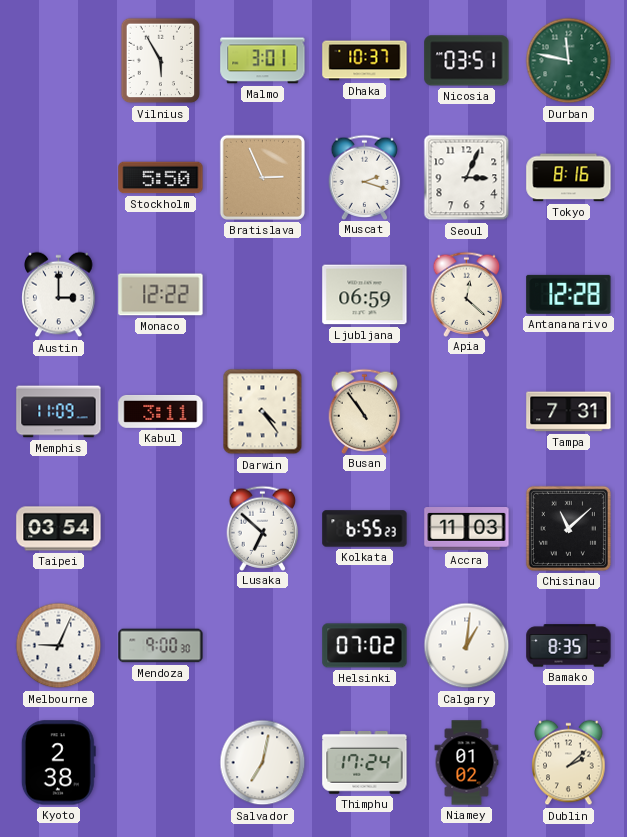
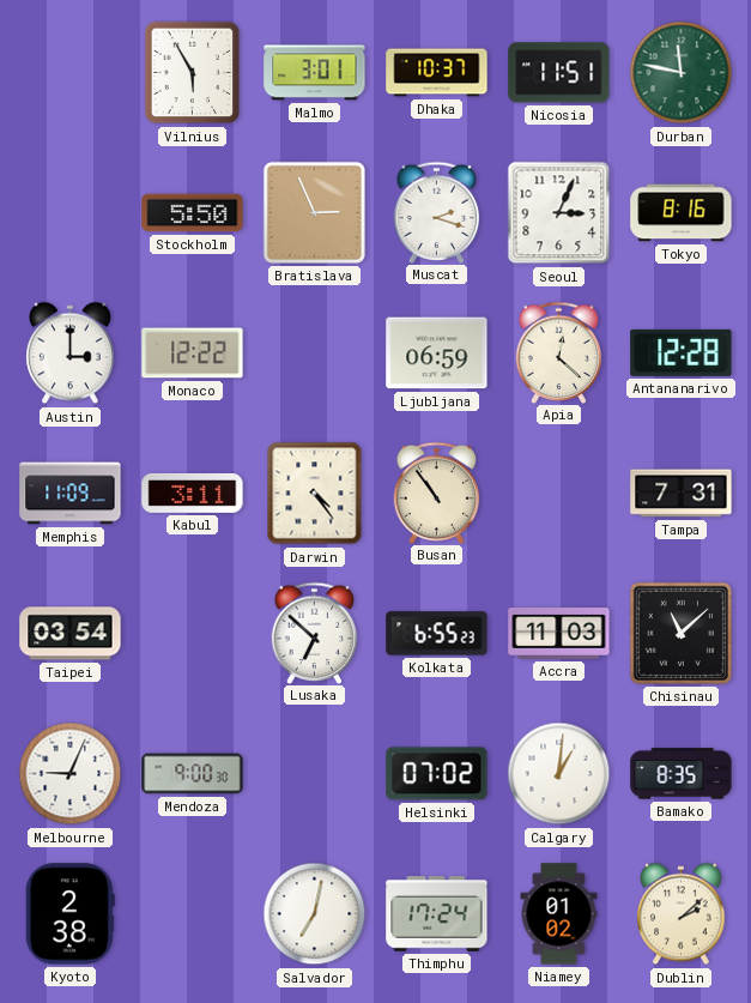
Nicosia: 03:51 -> 11:51
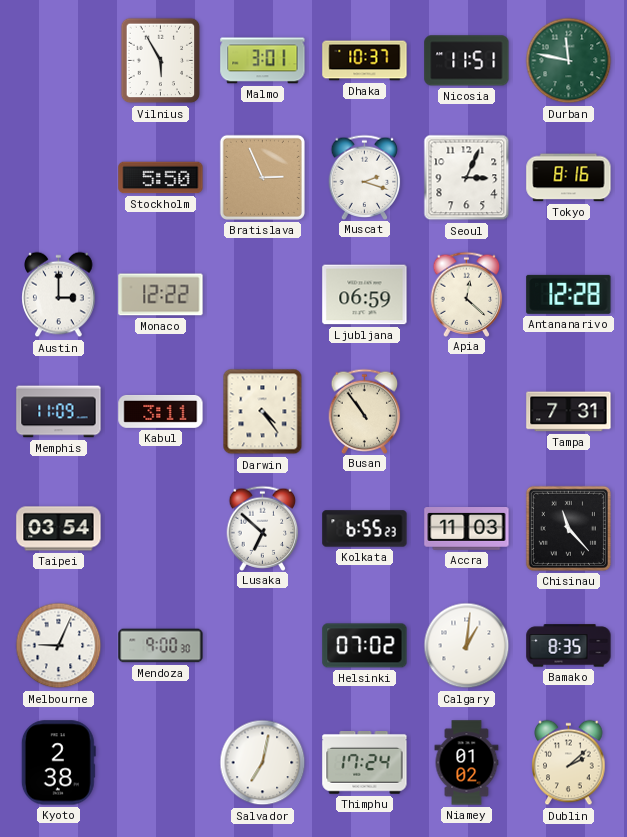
Chisinau: 11:08 -> 11:23
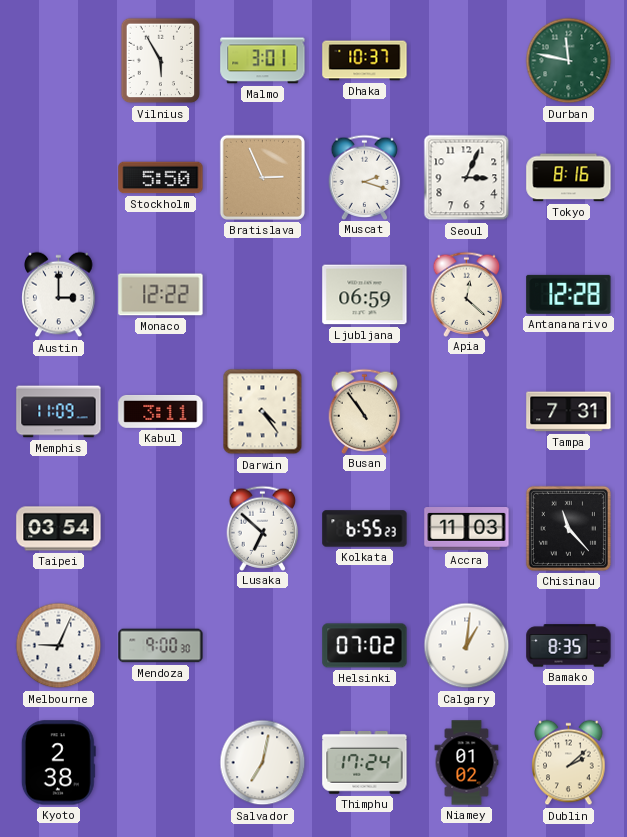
Nicosia: 11:51 -> none
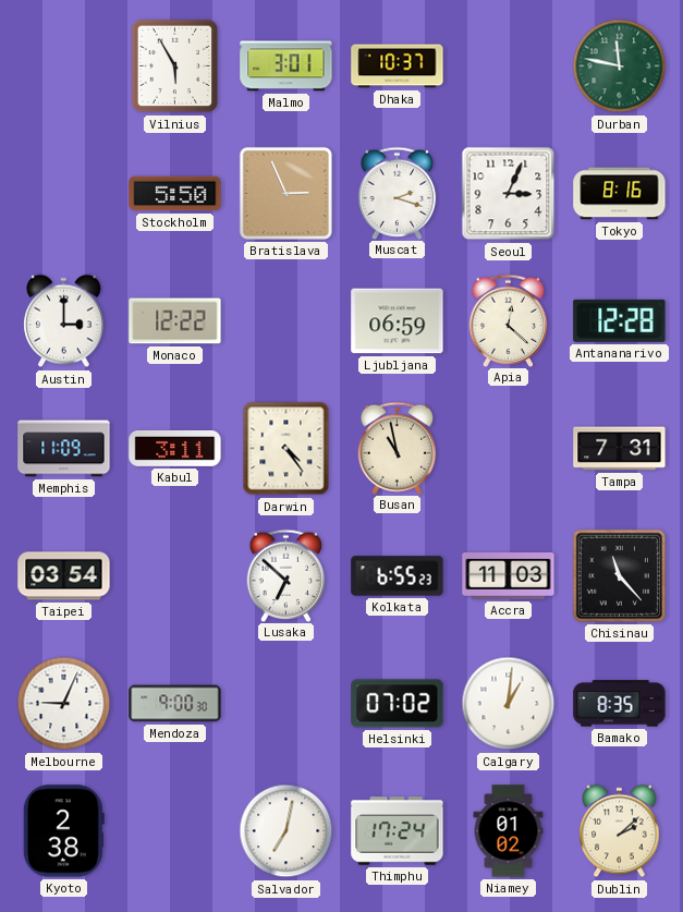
Busan: 10:54 -> 10:58
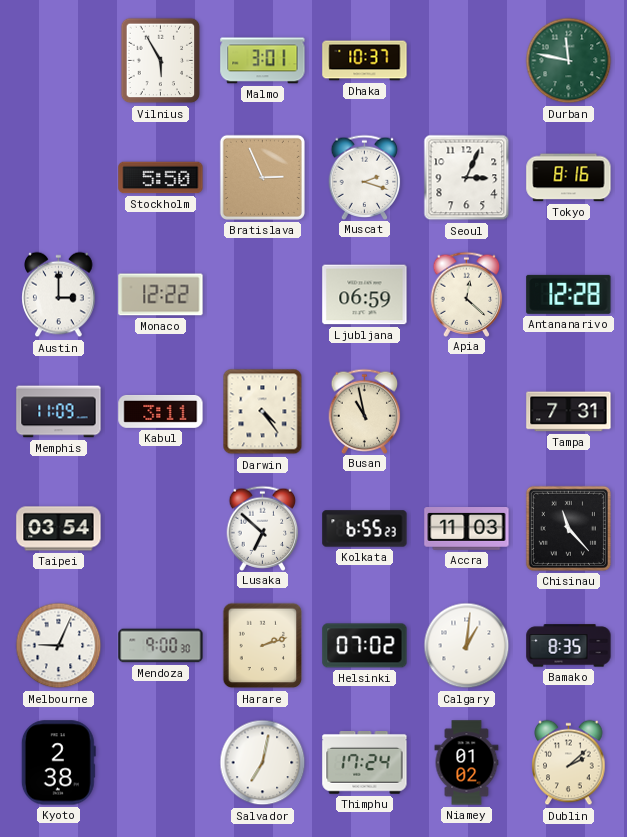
Harare: none -> 2:12
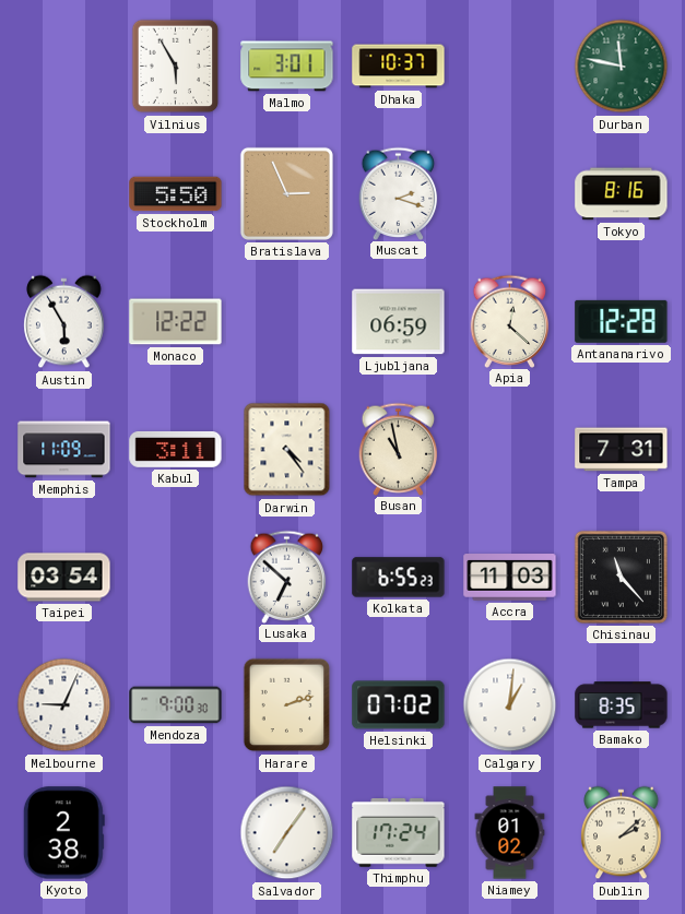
Seoul: 3:04 -> none
Austin: 3:00 -> 5:55
Salvador: 7:02 -> 7:06
